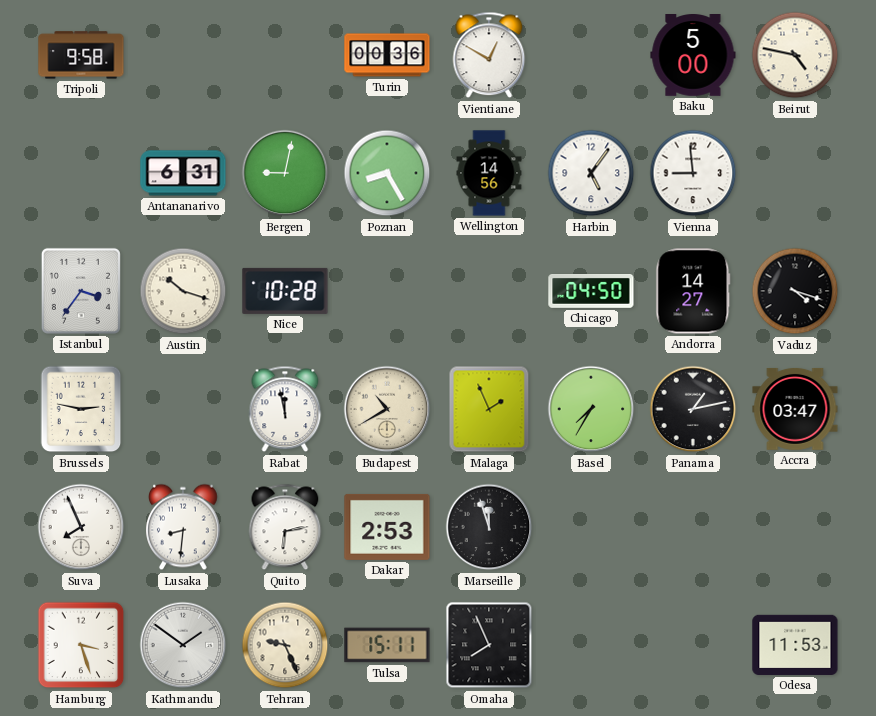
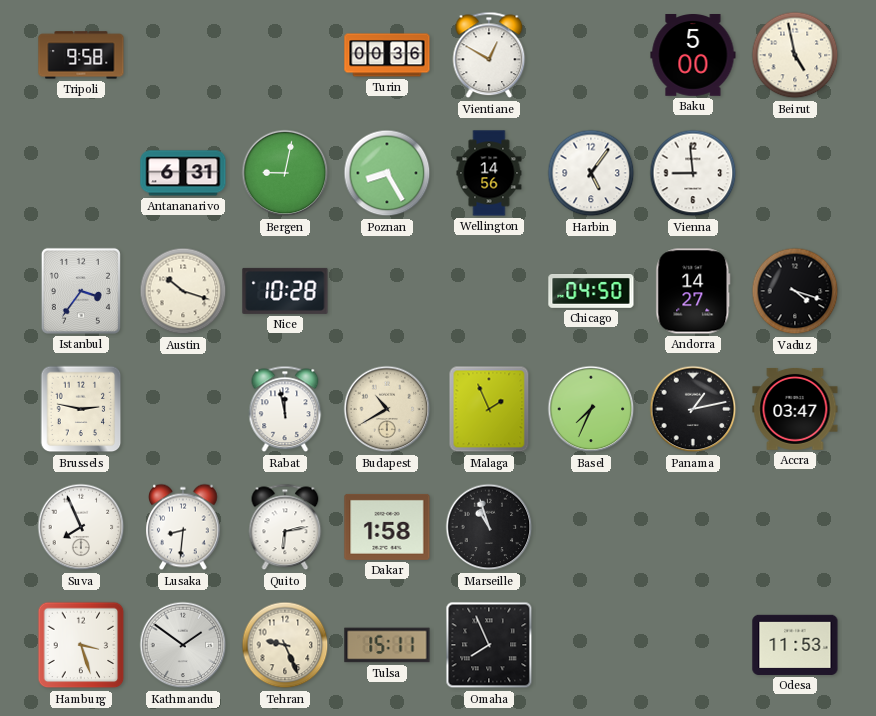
Beirut: 4:47 -> 4:58
Basel: 7:35 -> 7:34
Dakar: 2:53 -> 1:58
Marseille: 11:57 -> 10:57
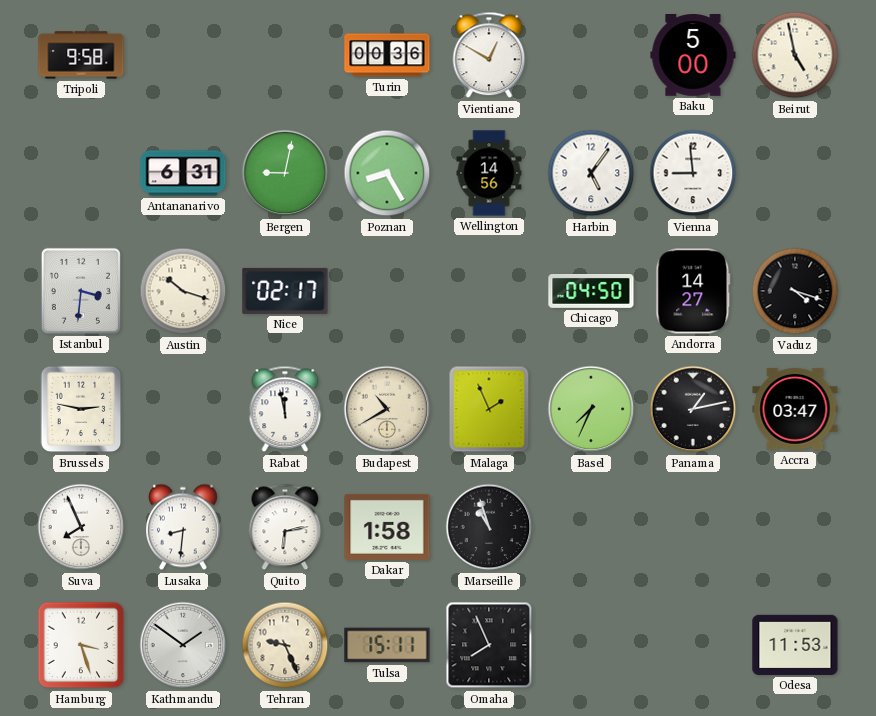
Istanbul: 3:36 -> 3:31
Nice: 10:28 -> 02:17
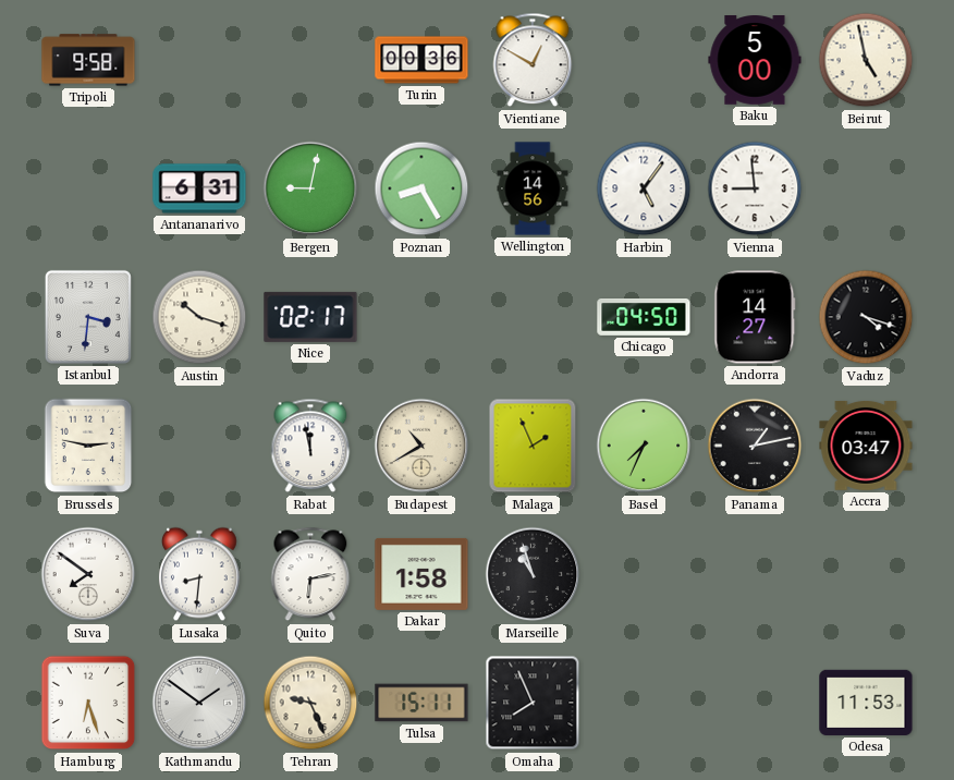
Suva: 7:56 -> 7:51
Hamburg: 3:27 -> 6:27
